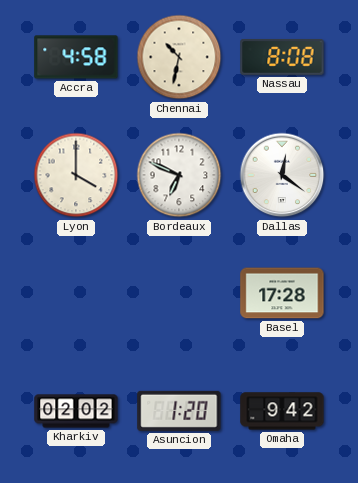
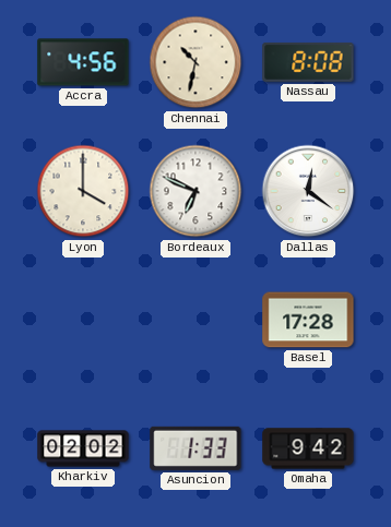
Accra: 4:58 -> 4:56
Asuncion: 1:20 -> 1:33
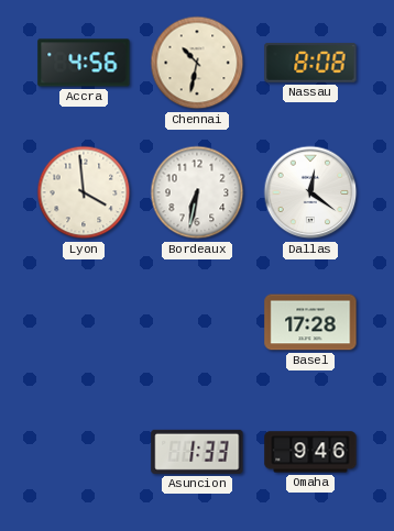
Lyon: 4:00 -> 3:59
Bordeaux: 6:49 -> 6:32
Kharkiv: 02:02 -> none
Omaha: 9:42 -> 9:46
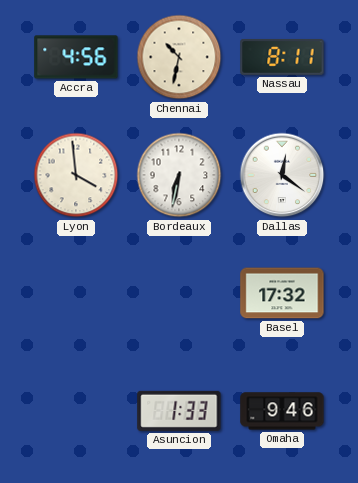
Nassau: 8:08 -> 8:11
Basel: 17:28 -> 17:32
